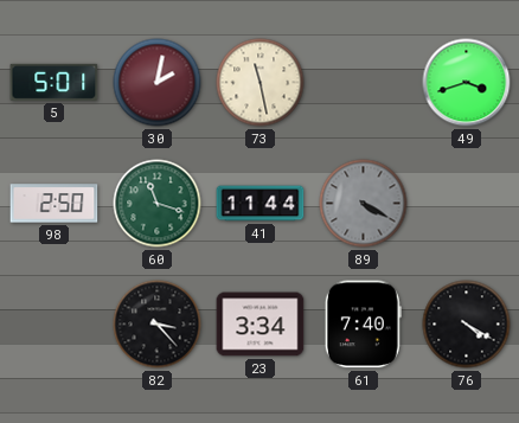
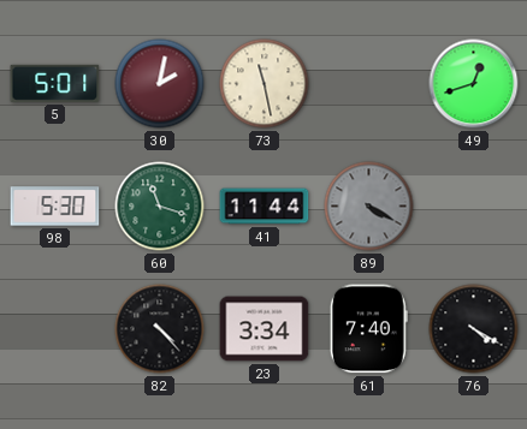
49: 3:42 -> 12:42
98: 2:50 -> 5:30
82: 3:23 -> 4:23
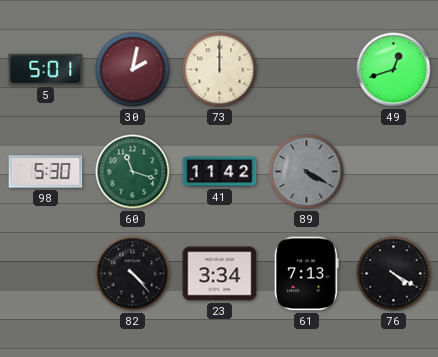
73: 11:28 -> 12:00
41: 11:44 -> 11:42
61: 7:40 -> 7:13
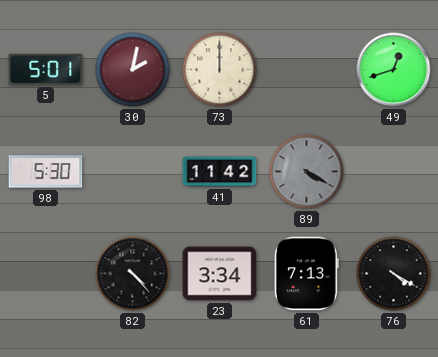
60: 11:18 -> none
